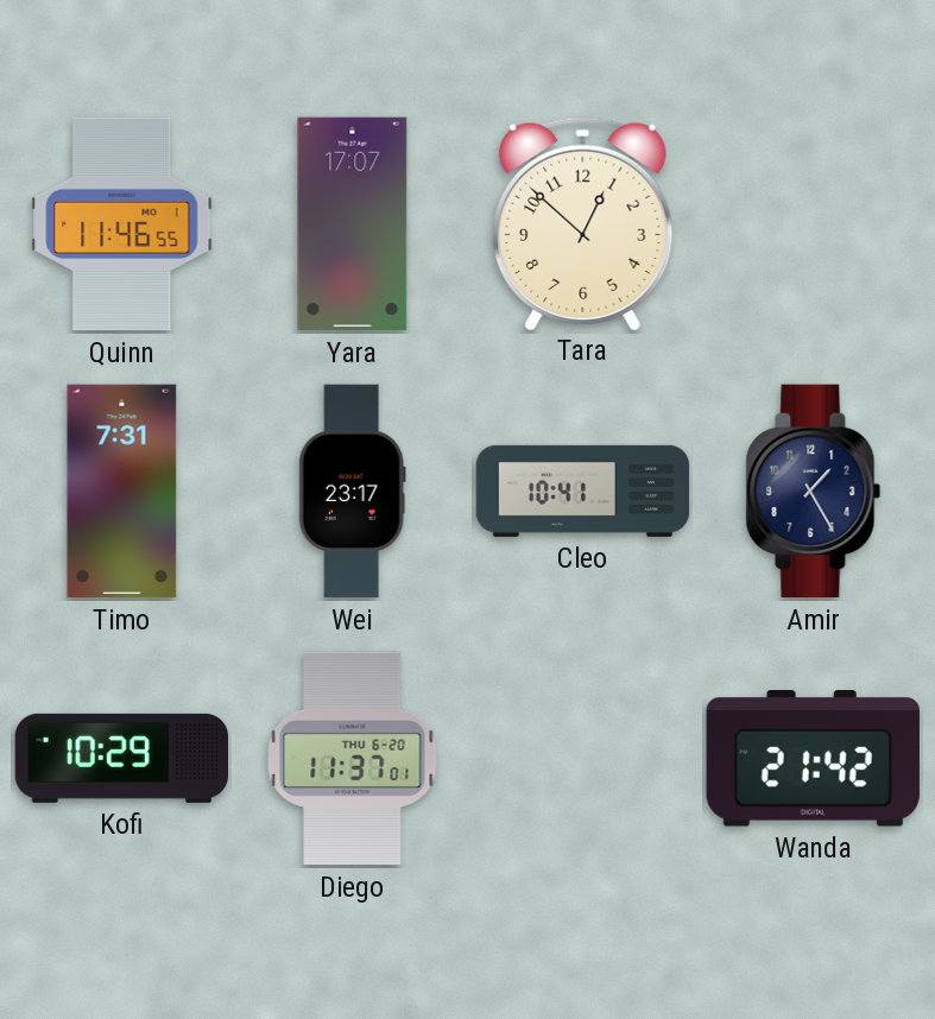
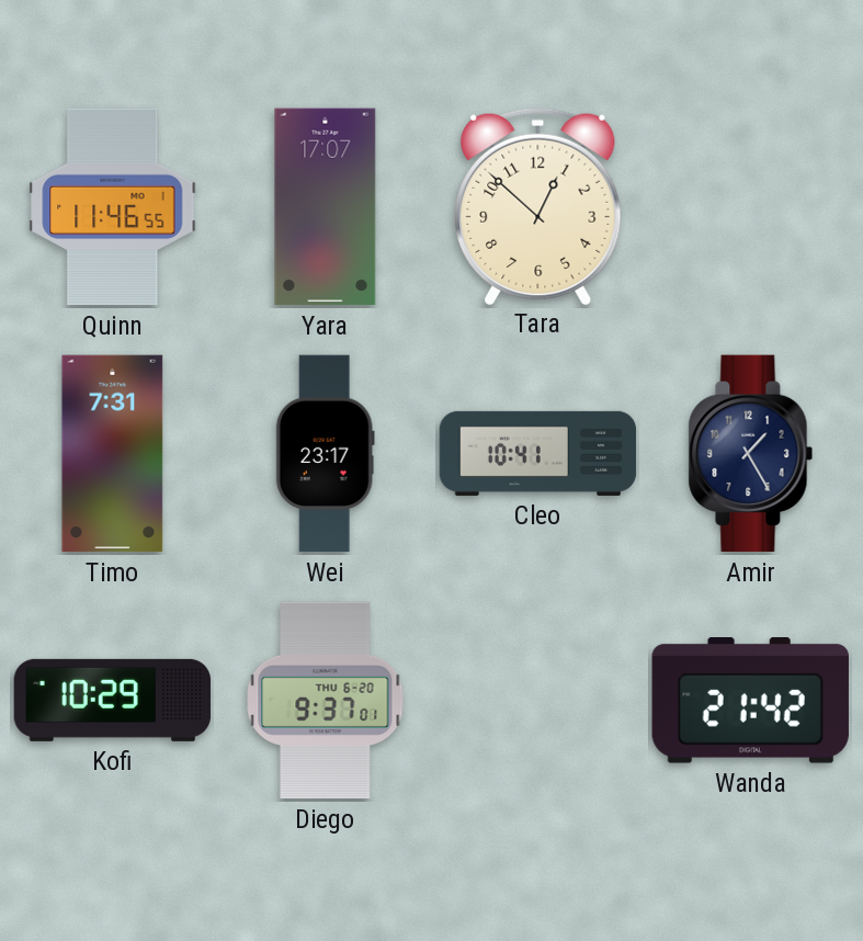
Diego: 11:37 -> 9:37
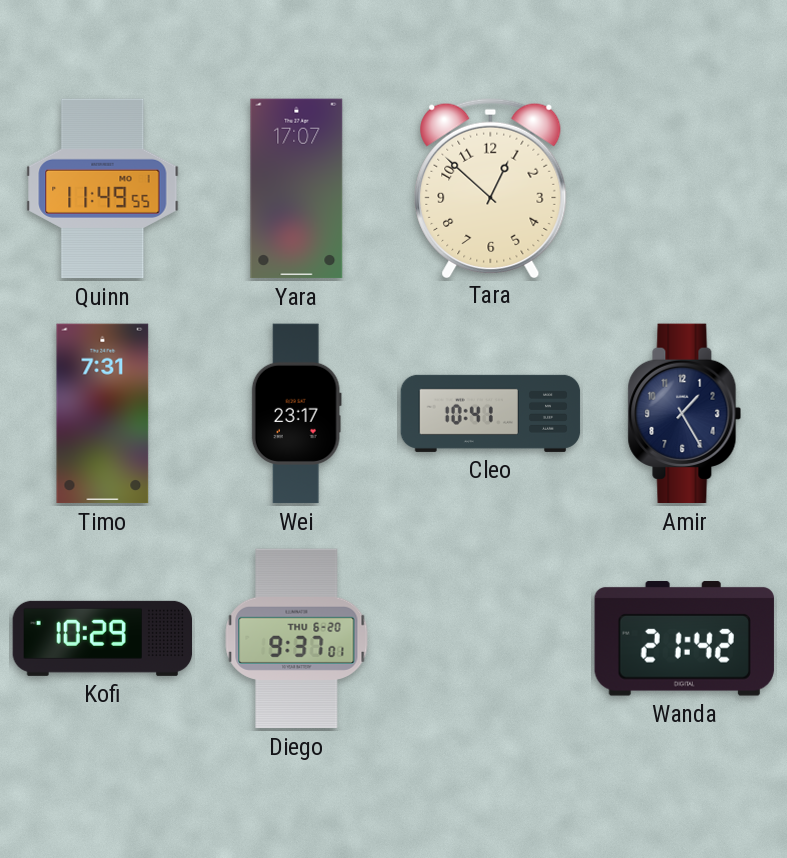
Quinn: 11:46 -> 11:49
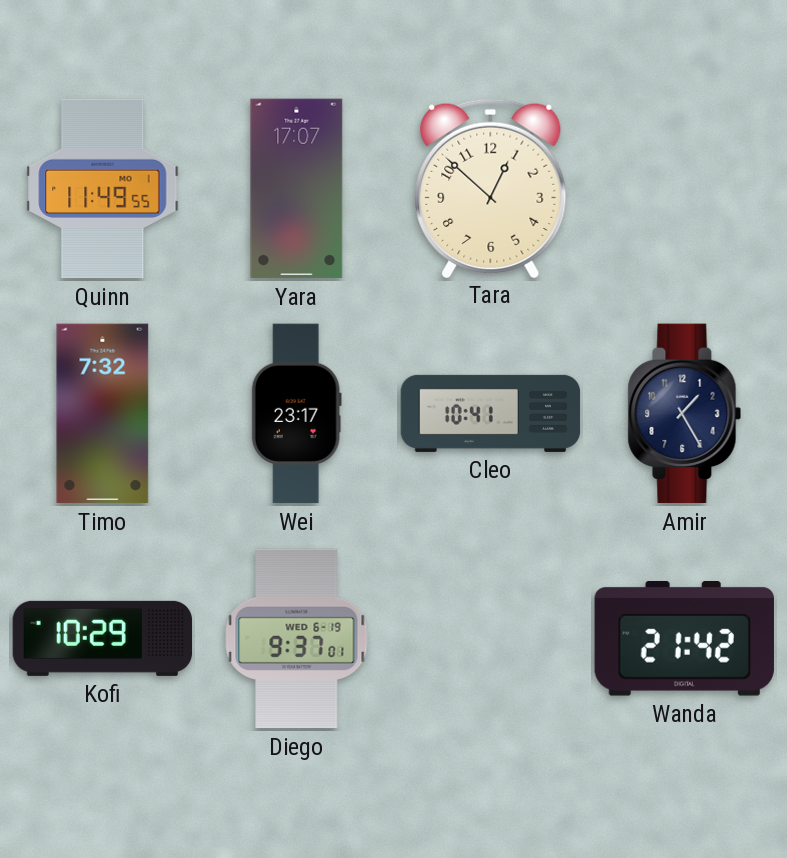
Timo: 7:31 -> 7:32
Diego date: THU 6-20 -> WED 6-19
